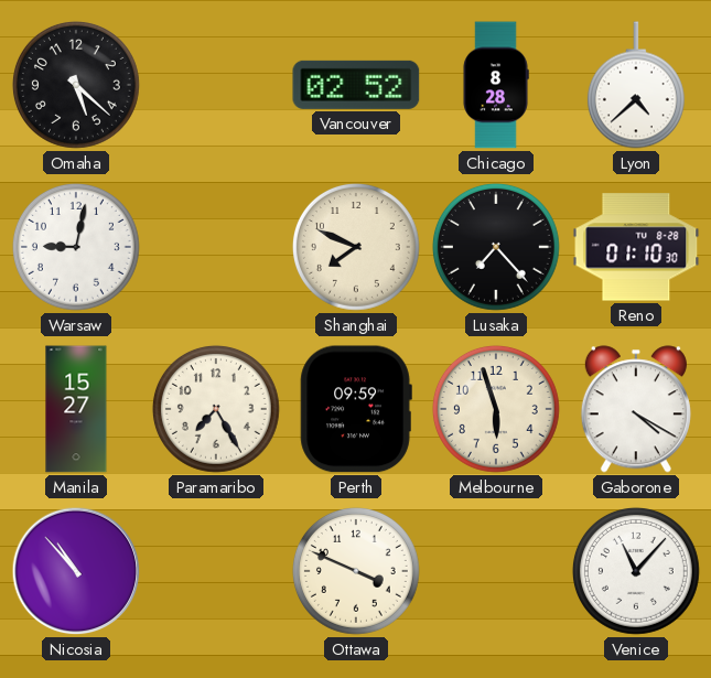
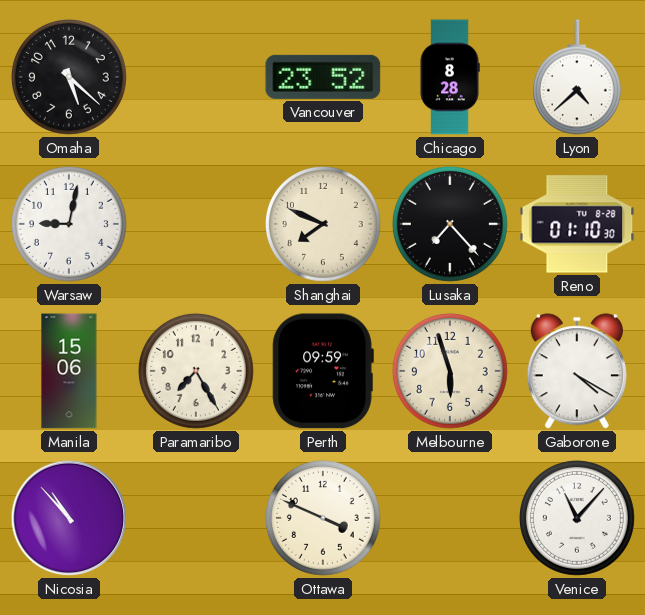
Vancouver: 02:52 -> 23:52
Manila: 15:27 -> 15:06
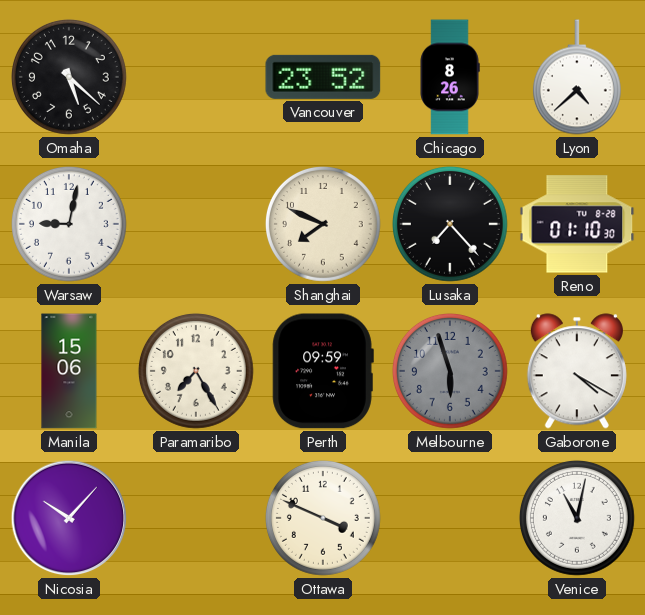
Chicago: 8:28 -> 8:26
Melbourne dial: cream -> grey
Nicosia: 10:53 -> 10:07
Venice: 11:07 -> 11:02
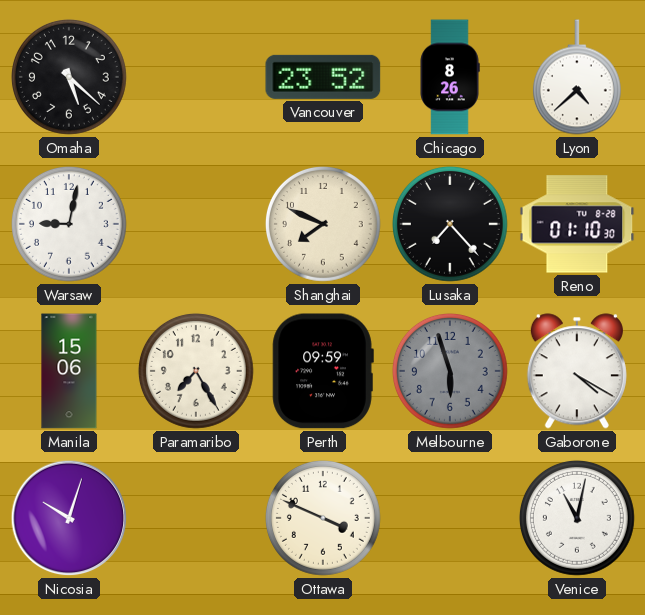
Nicosia: 10:07 -> 10:03
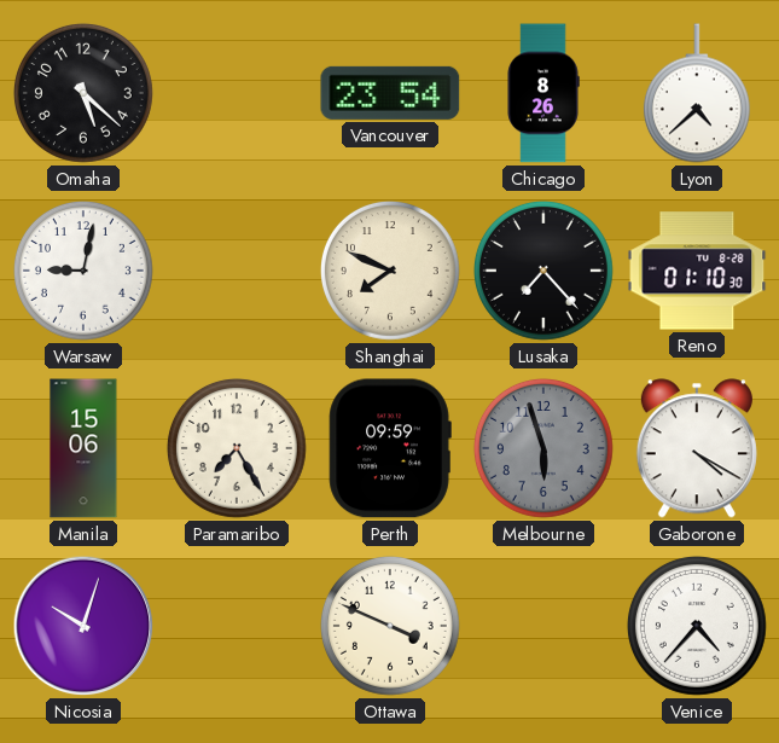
Vancouver: 23:52 -> 23:54
Venice: 11:02 -> 4:37
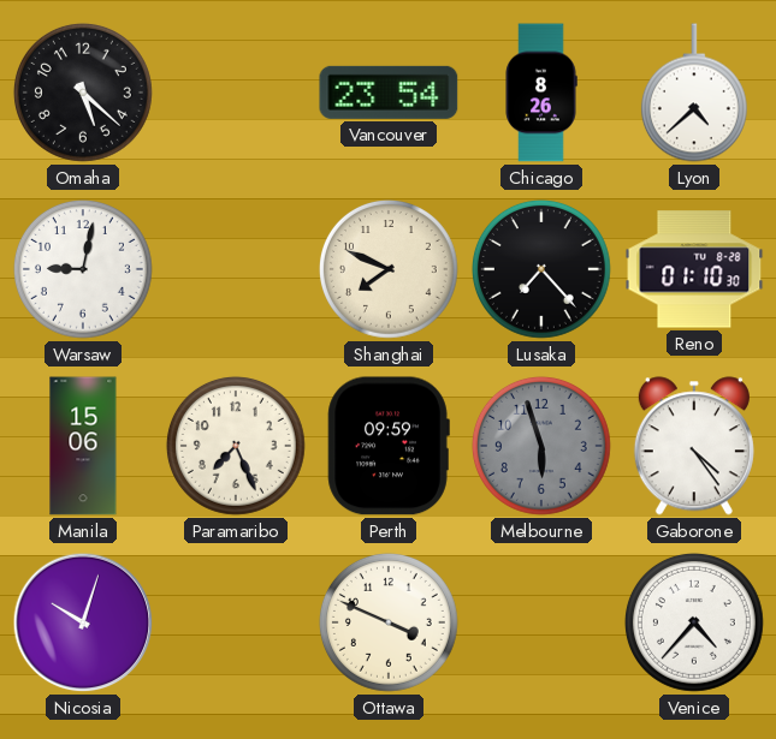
Paramaribo: 7:25 -> 7:26
Gaborone: 4:20 -> 4:24
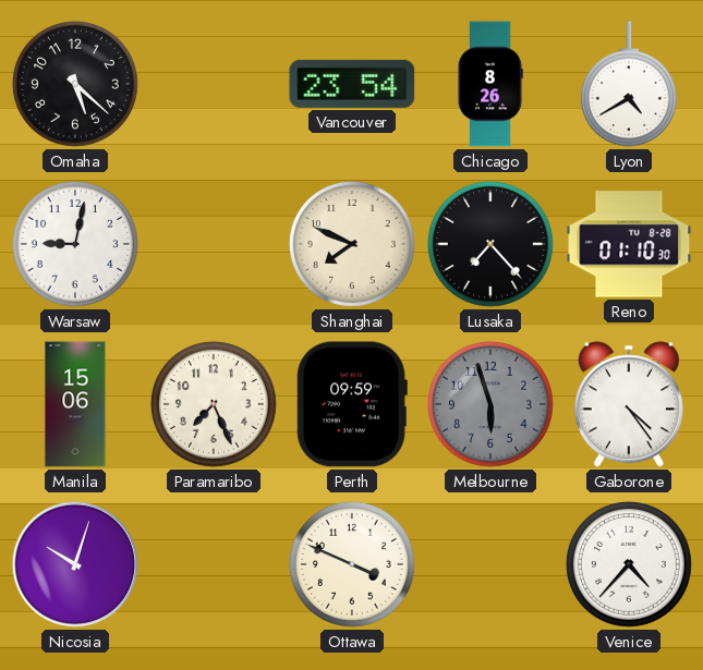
Lyon: 4:38 -> 4:40
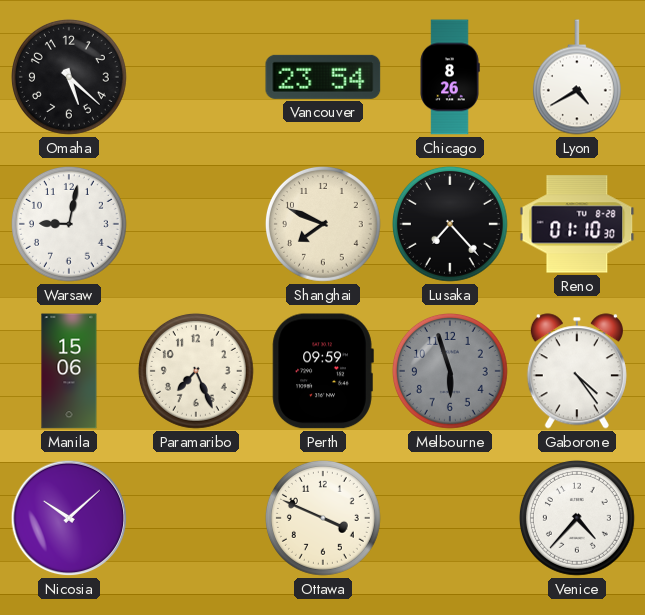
Nicosia: 10:03 -> 10:08
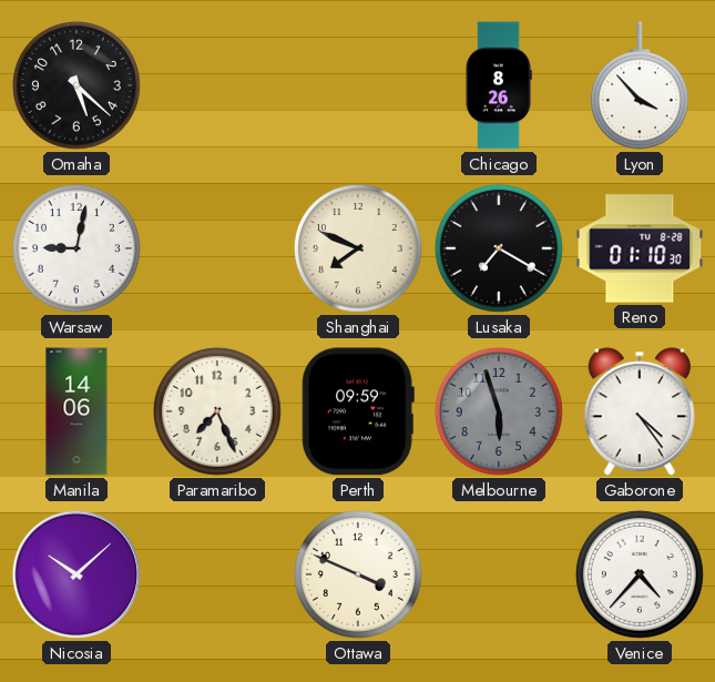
Vancouver: 23:54 -> none
Lyon: 4:40 -> 3:53
Lusaka: 7:23 -> 7:20
Manila: 15:06 -> 14:06
